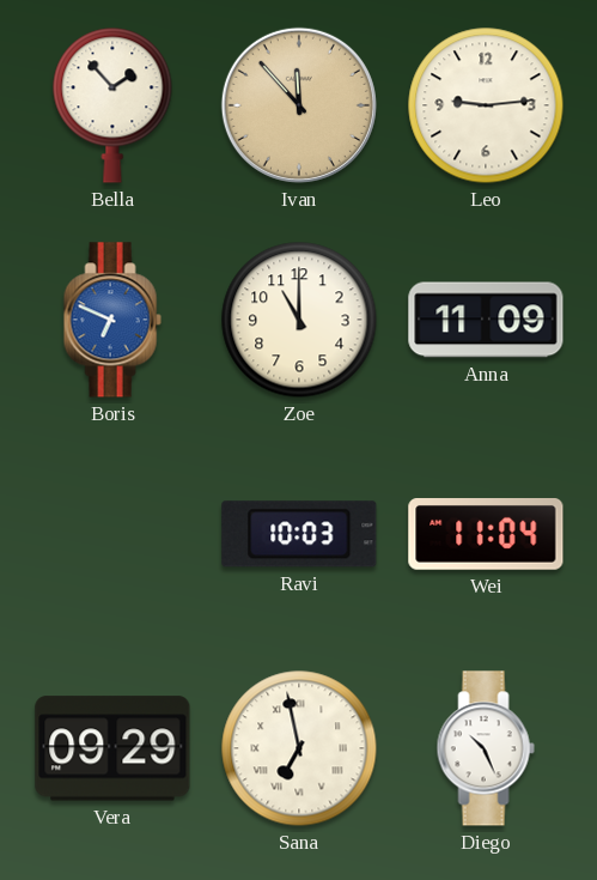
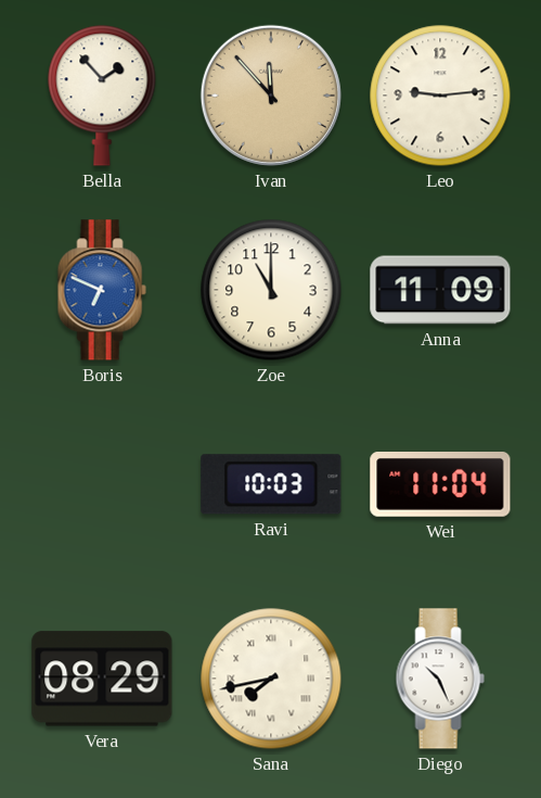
Vera: 09:29 -> 08:29
Sana: 6:58 -> 7:43
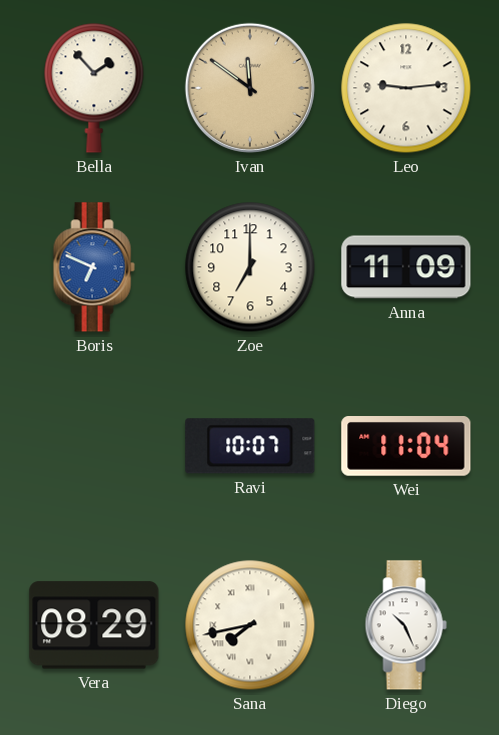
Ivan: 11:53 -> 11:51
Zoe: 11:00 -> 7:00
Ravi: 10:03 -> 10:07
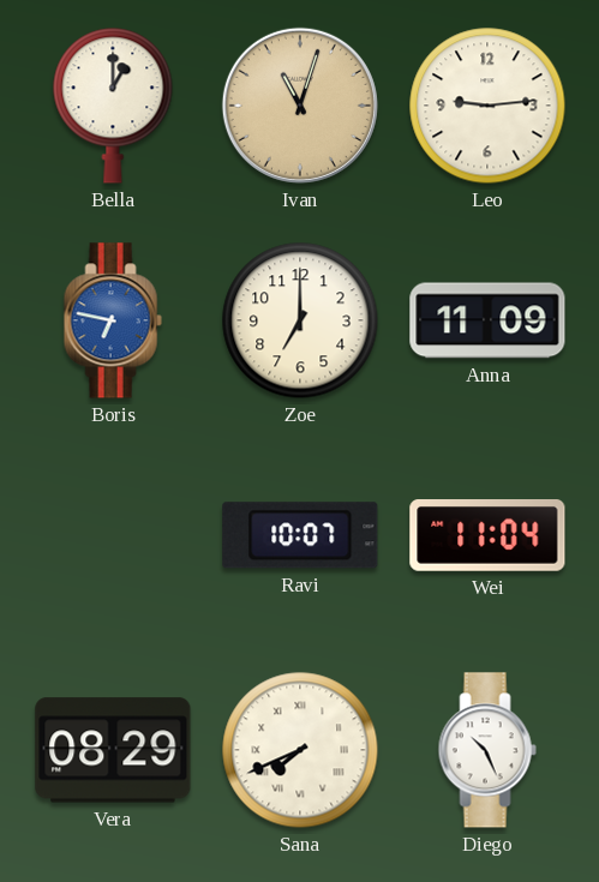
Bella: 1:53 -> 1:00
Ivan: 11:51 -> 11:03
Boris: 6:49 -> 6:47
Sana: 7:43 -> 7:41
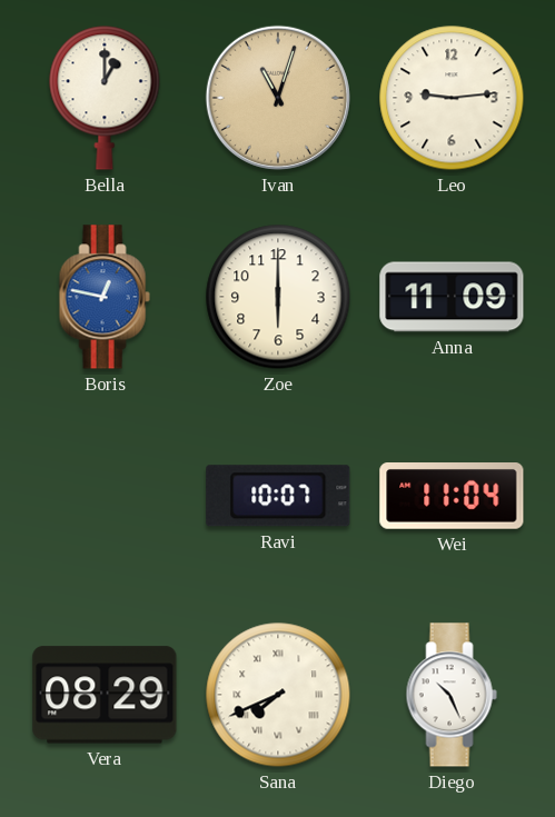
Boris: 6:47 -> 12:47
Zoe: 7:00 -> 6:00
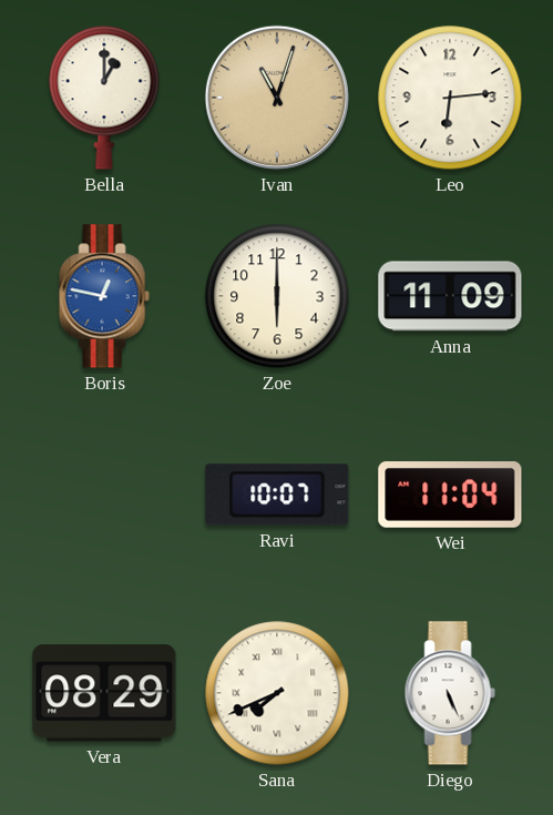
Leo: 9:14 -> 6:14
Diego: 10:26 -> 5:26
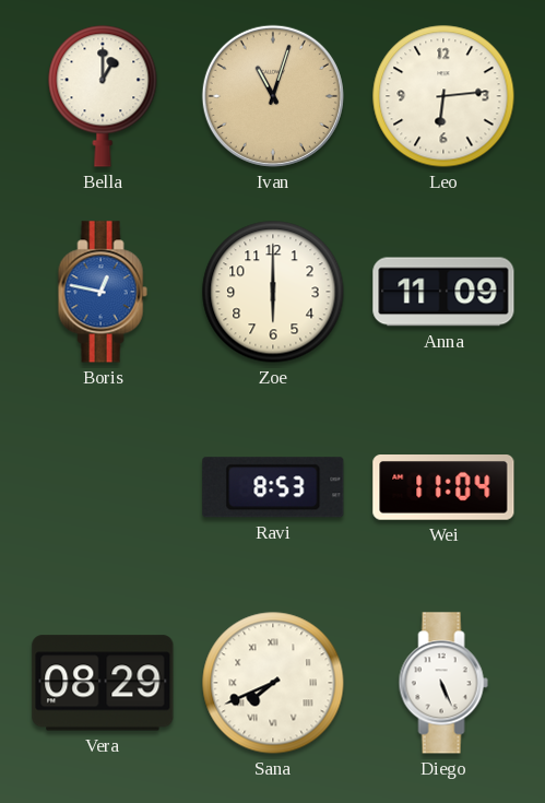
Ravi: 10:07 -> 8:53
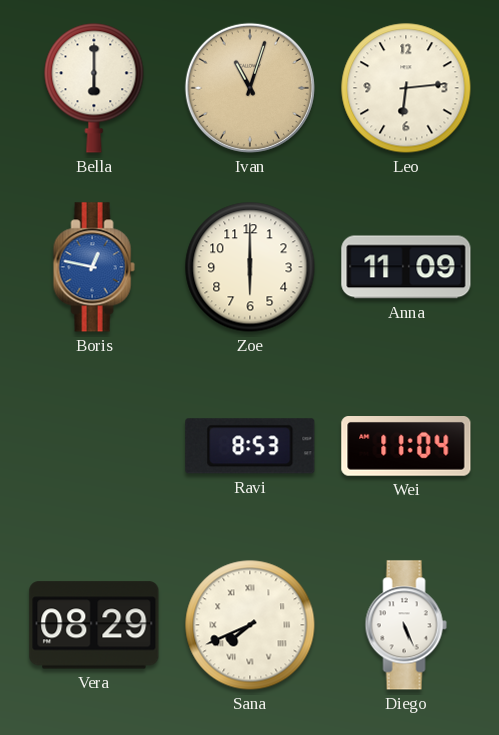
Bella: 1:00 -> 6:00
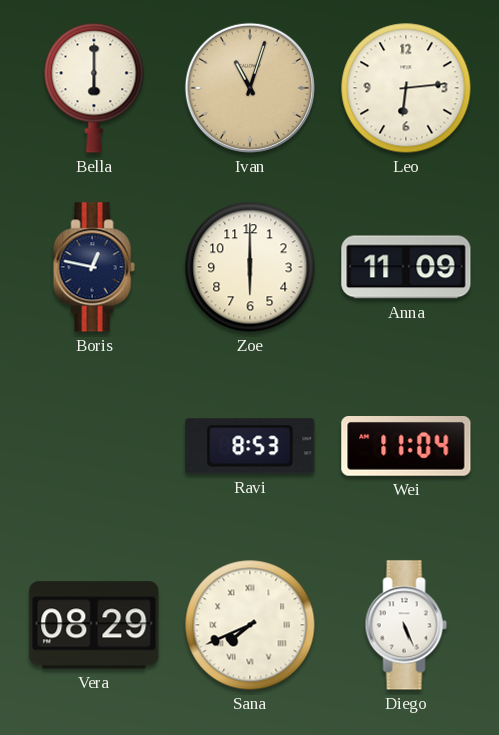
Boris dial: blue -> navy
